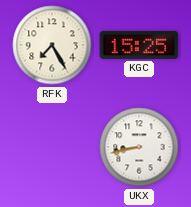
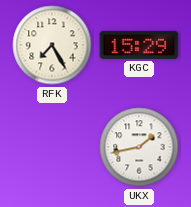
KGC: 15:25 -> 15:29
UKX: 8:43 -> 1:43
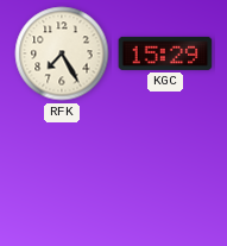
UKX: 1:43 -> none
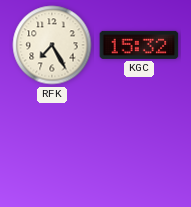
KGC: 15:29 -> 15:32
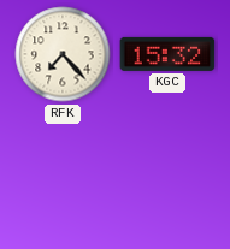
RFK: 7:25 -> 7:23
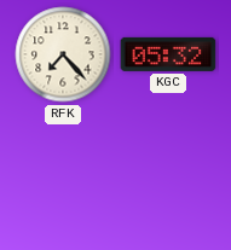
KGC: 15:32 -> 05:32
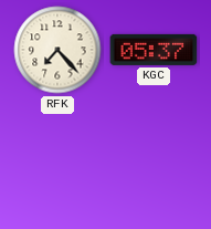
KGC: 05:32 -> 05:37
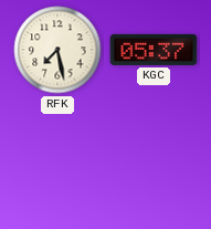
RFK: 7:23 -> 7:28
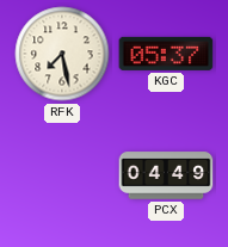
PCX: none -> 04:49
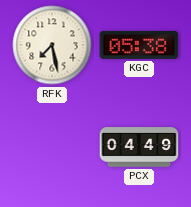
KGC: 05:37 -> 05:38
